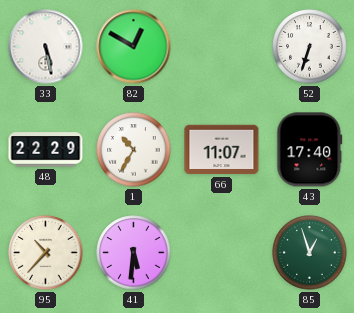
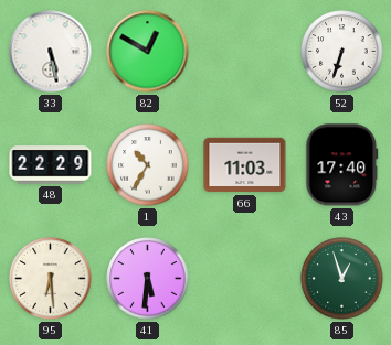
66: 11:07 -> 11:03
95: 10:37 -> 6:29
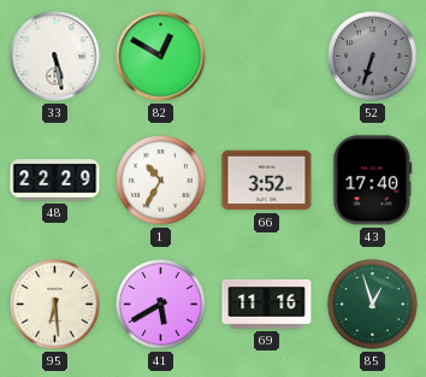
52 dial: white -> grey
66: 11:03 -> 3:52
41: 5:31 -> 5:40
69: none -> 11:16
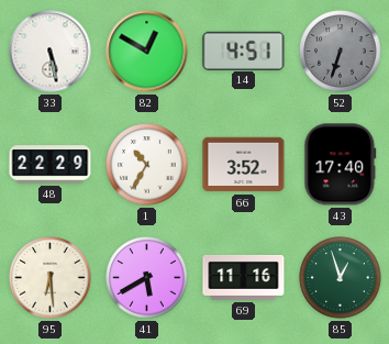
14: none -> 4:51
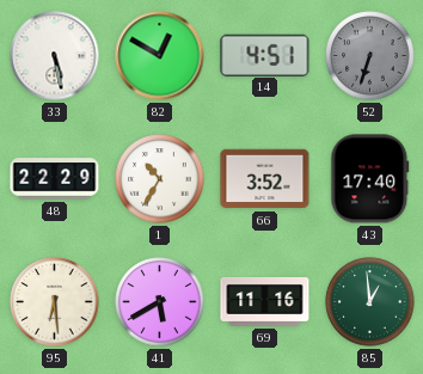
85: 12:57 -> 12:59
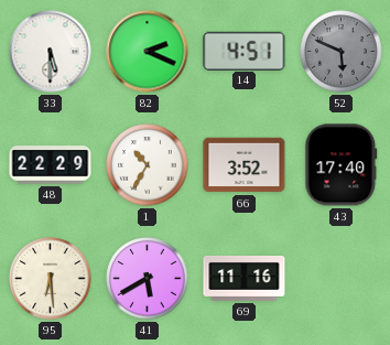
33: 5:28 -> 5:30
82: 12:50 -> 2:19
52: 6:33 -> 5:49
85: 12:59 -> none
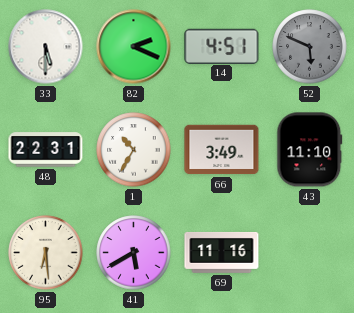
48: 22:29 -> 22:31
66: 3:52 -> 3:49
43: 17:40 -> 11:10
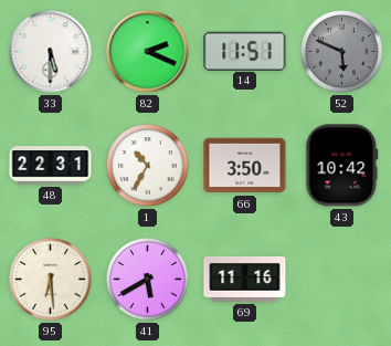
14: 4:51 -> 11:51
66: 3:49 -> 3:50
43: 11:10 -> 10:42
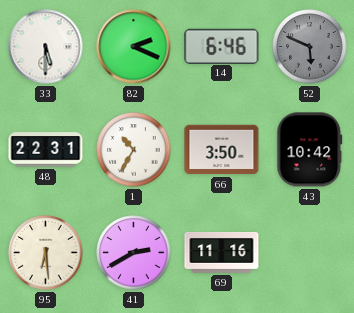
14: 11:51 -> 6:46
41: 5:40 -> 2:40
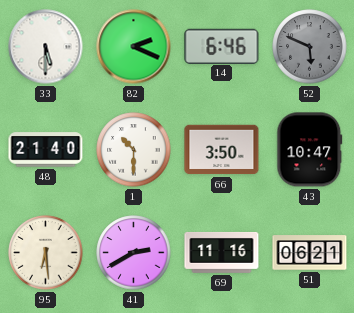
48: 22:31 -> 21:40
1: 10:35 -> 10:30
43: 10:42 -> 10:47
51: none -> 06:21
